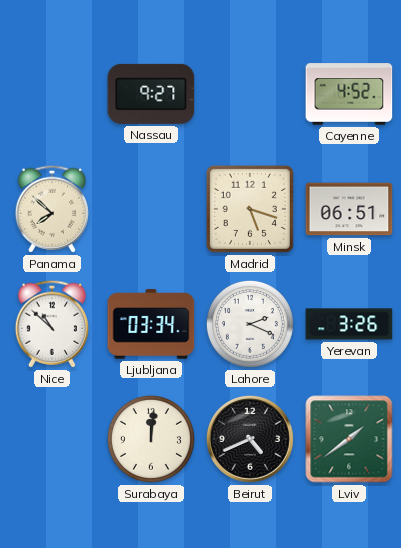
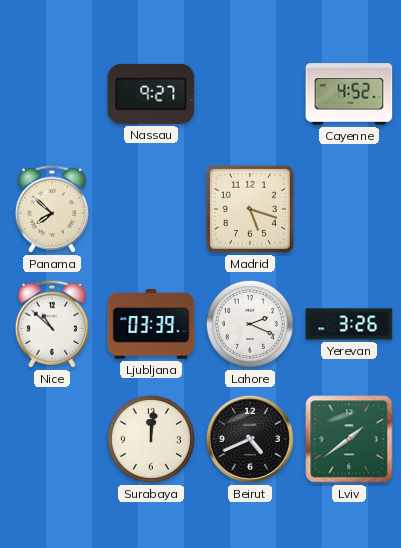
Minsk: 06:51 -> none
Ljubljana: 03:34 -> 03:39
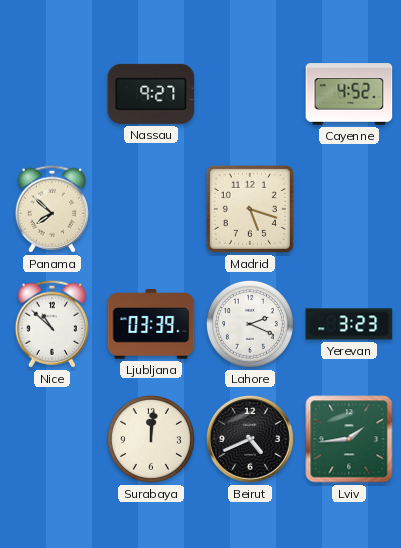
Yerevan: 3:26 -> 3:23
Lviv: 1:39 -> 1:44
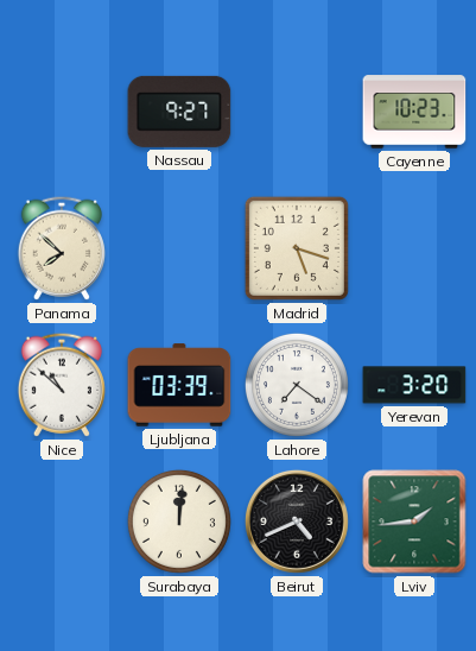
Cayenne: 4:52 -> 10:23
Lahore: 2:19 -> 7:21
Yerevan: 3:23 -> 3:20
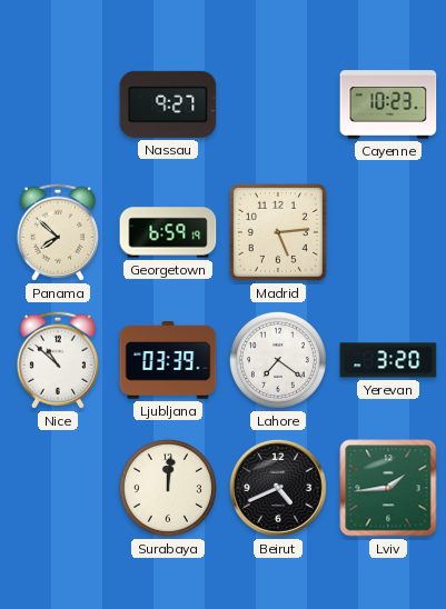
Georgetown: none -> 6:59
Madrid: 5:18 -> 5:14
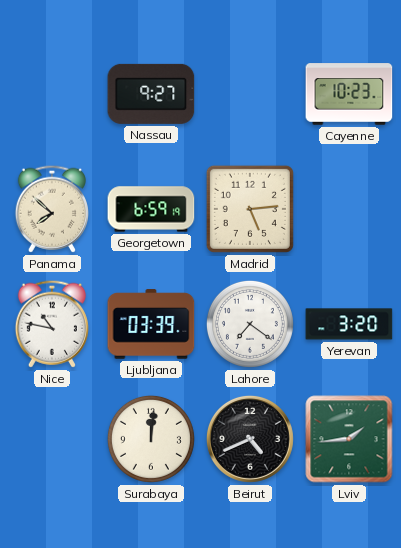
Nice: 10:52 -> 10:47
